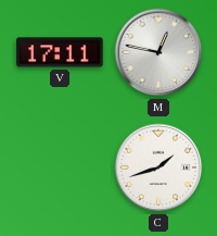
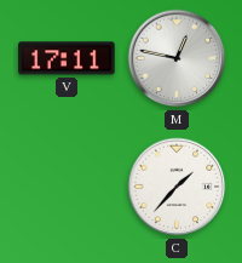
C: 1:42 -> 1:37
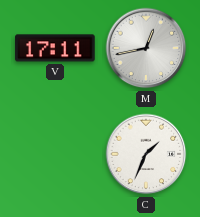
M: 12:47 -> 12:43
C: 1:37 -> 1:34
